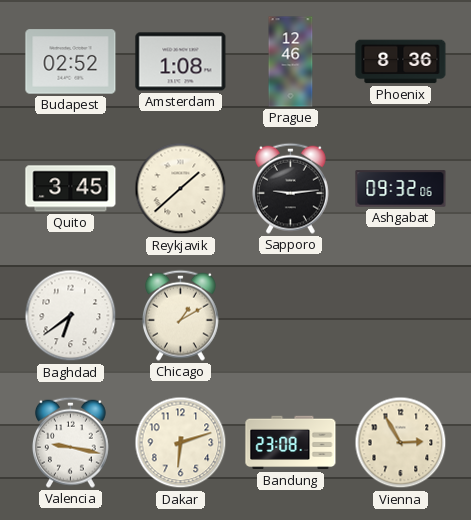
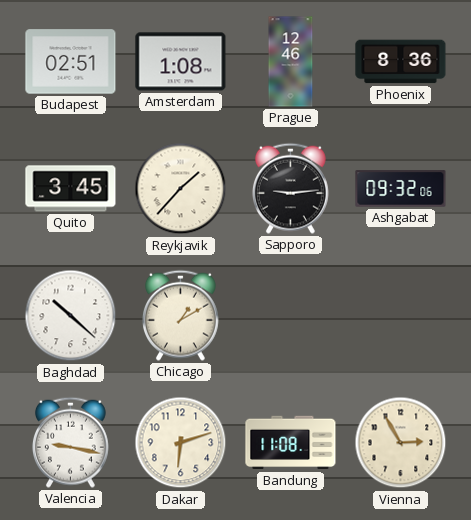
Budapest: 02:52 -> 02:51
Reykjavik: 1:38 -> 1:37
Baghdad: 6:39 -> 10:22
Bandung: 23:08 -> 11:08
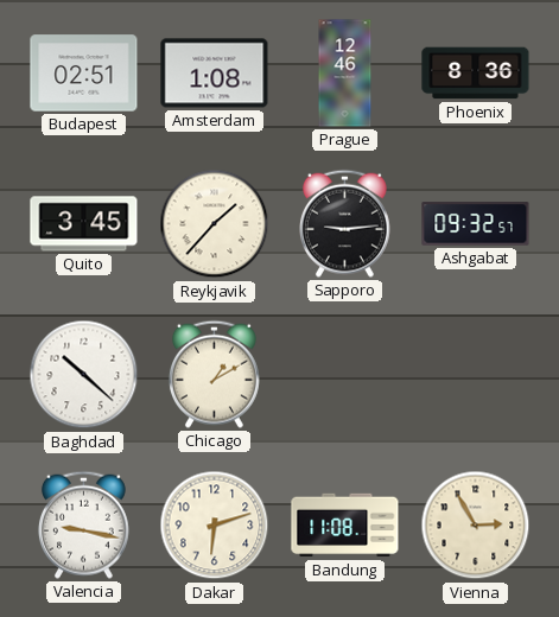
Ashgabat: 09:32:06 -> 09:32:57
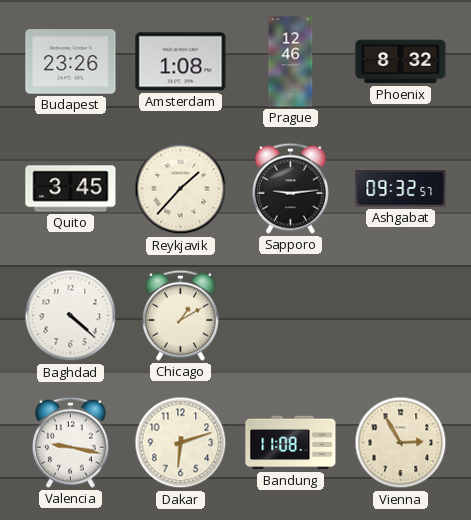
Budapest: 02:51 -> 23:26
Phoenix: 8:36 -> 8:32
Baghdad: 10:22 -> 4:22
